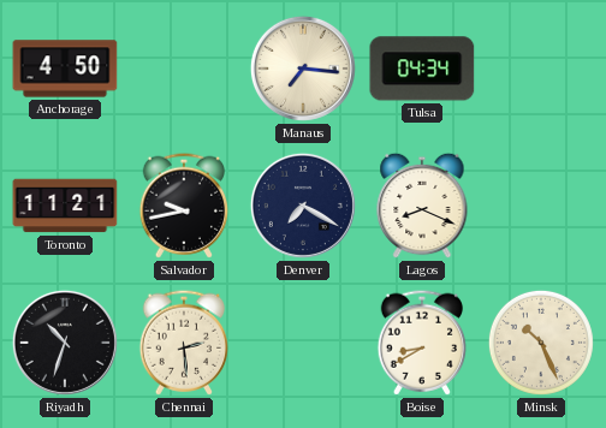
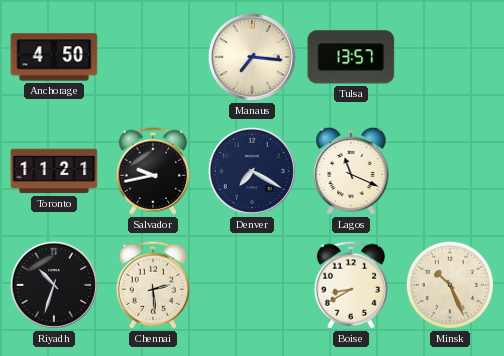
Tulsa: 04:34 -> 13:57
Lagos: 8:19 -> 11:19
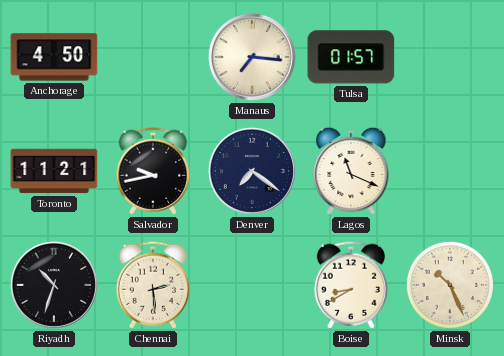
Tulsa: 13:57 -> 01:57
Denver: 7:20 -> 7:21
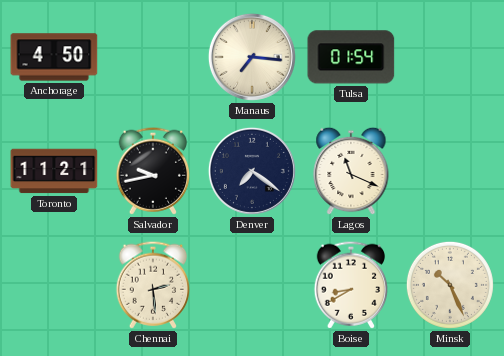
Tulsa: 01:57 -> 01:54
Riyadh: 10:33 -> none
